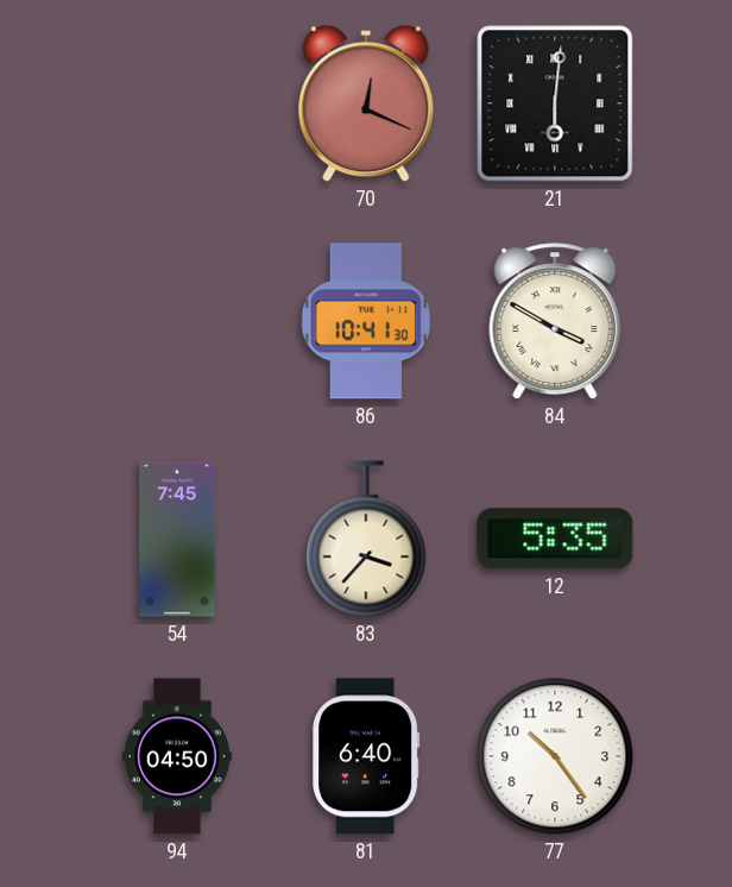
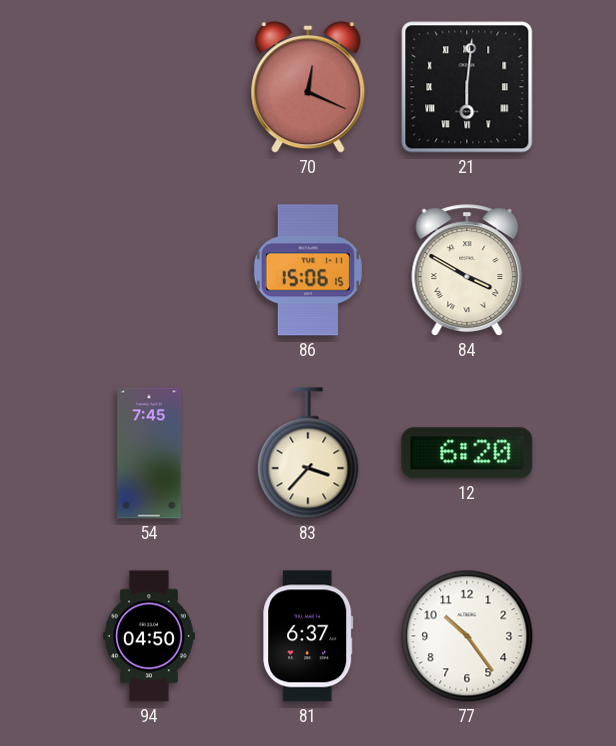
86: 10:41 -> 15:06
12: 5:35 -> 6:20
81: 6:40 -> 6:37
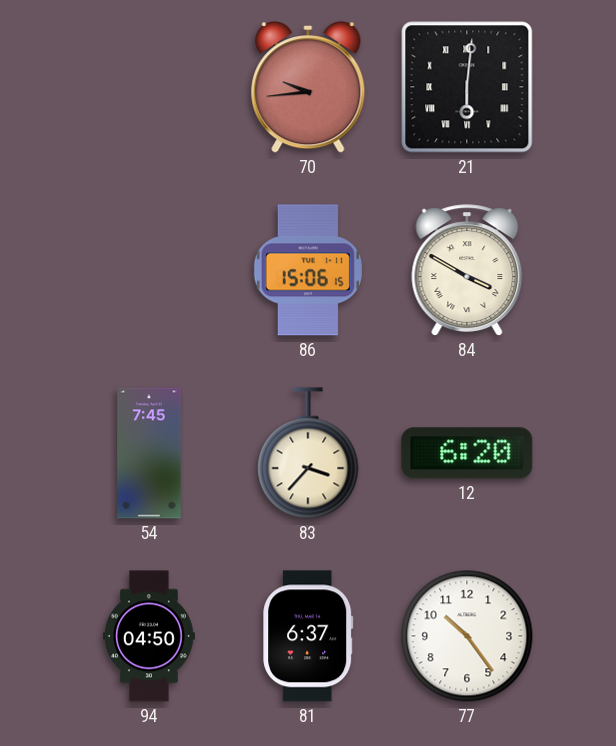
70: 12:19 -> 9:44
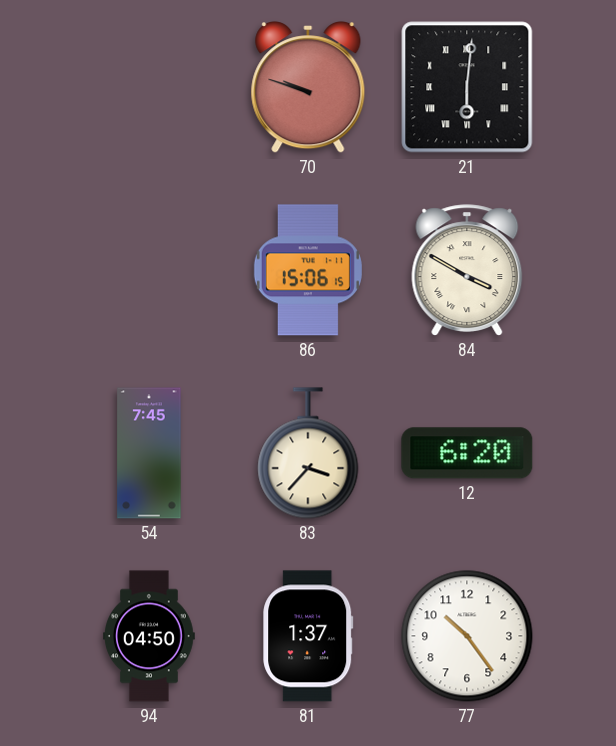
70: 9:44 -> 9:48
81: 6:37 -> 1:37
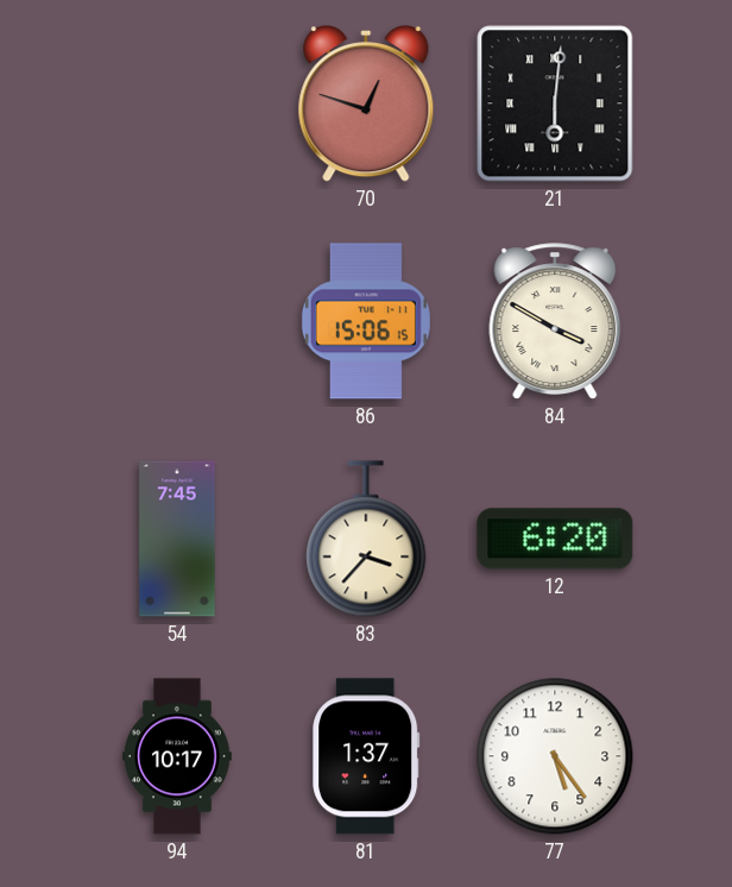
70: 9:48 -> 12:48
94: 04:50 -> 10:17
77: 10:24 -> 5:24
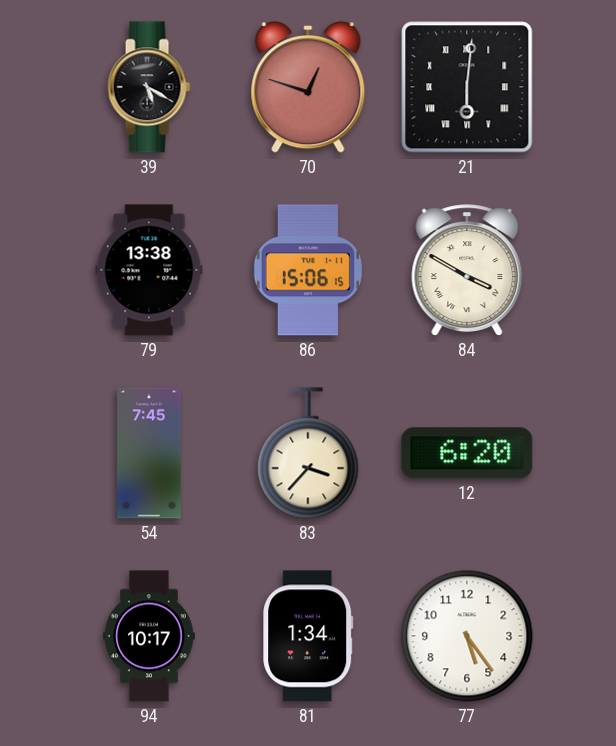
39: none -> 5:20
79: none -> 13:38
81: 1:37 -> 1:34
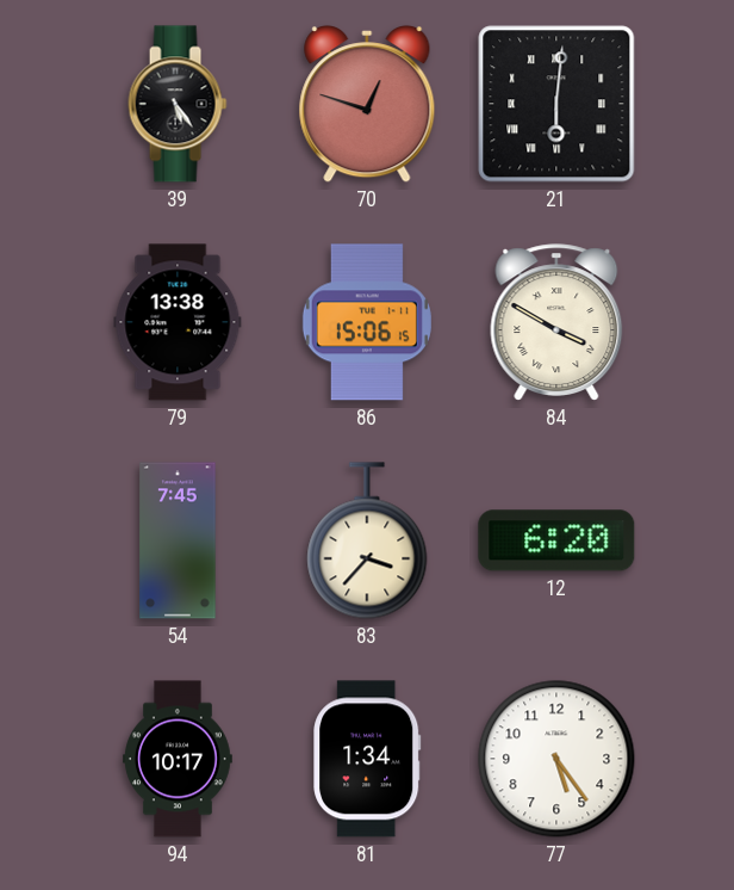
39: 5:20 -> 5:24
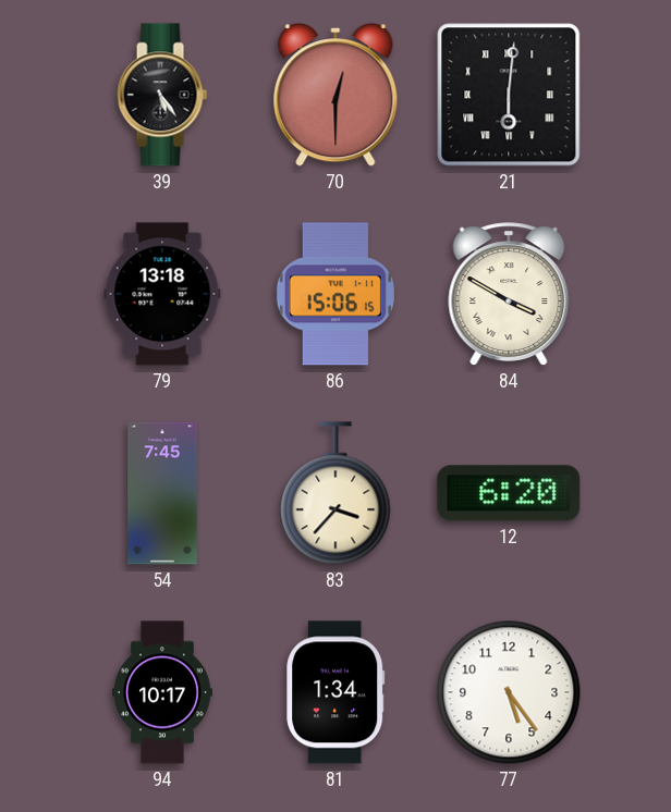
70: 12:48 -> 12:30
79: 13:38 -> 13:18
